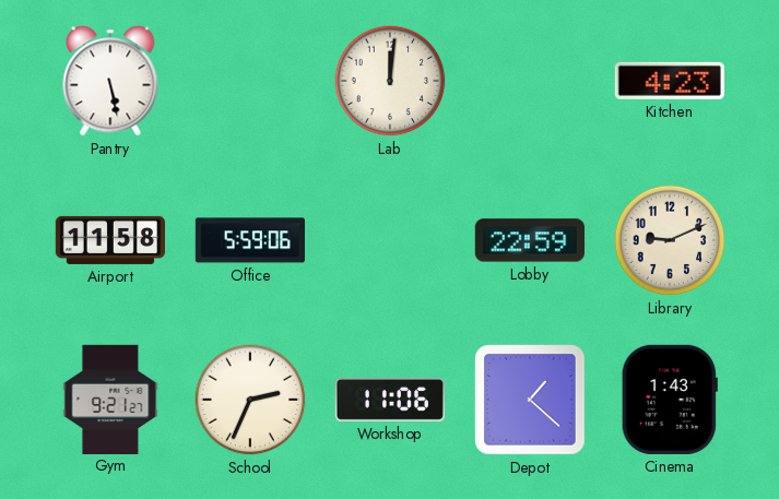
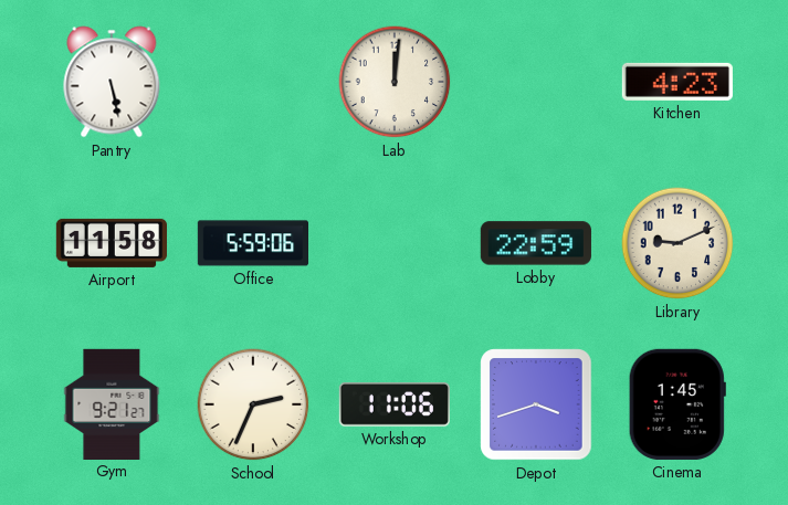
Depot: 1:22 -> 3:42
Cinema: 1:43 -> 1:45
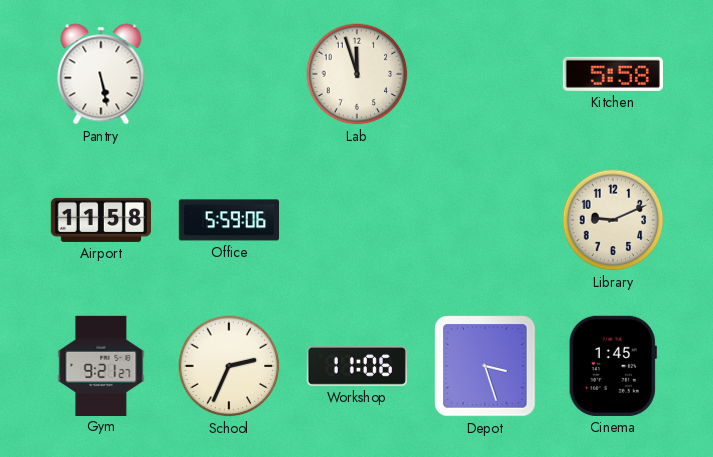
Lab: 12:01 -> 11:57
Kitchen: 4:23 -> 5:58
Lobby: 22:59 -> none
Depot: 3:42 -> 3:27
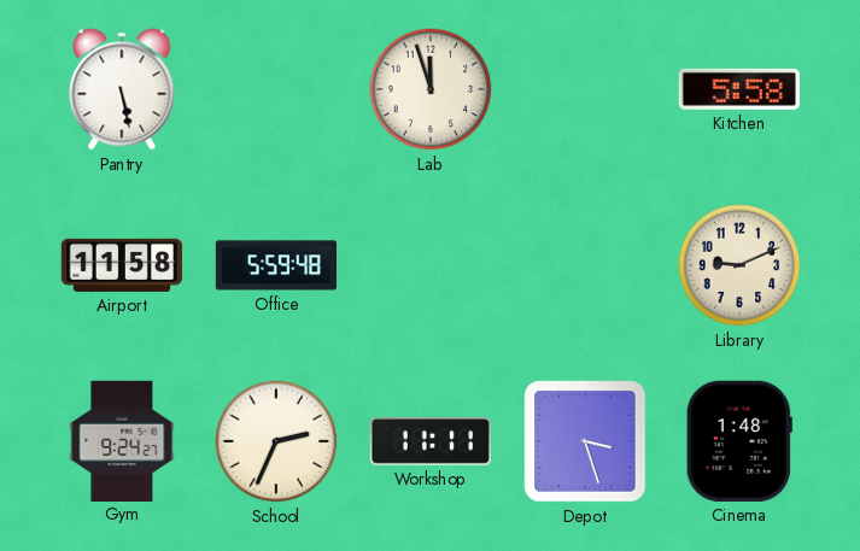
Office: 5:59:06 -> 5:59:48
Gym: 9:21 -> 9:24
Workshop: 11:06 -> 11:11
Cinema: 1:45 -> 1:48
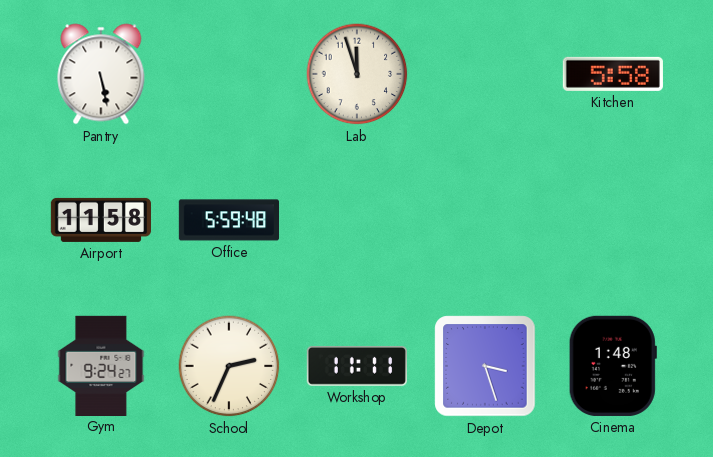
Library: 9:11 -> none
